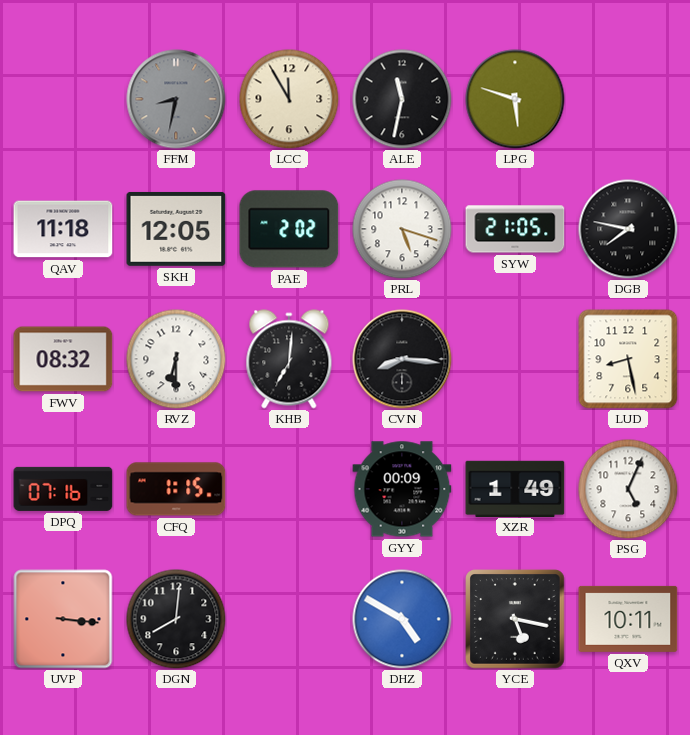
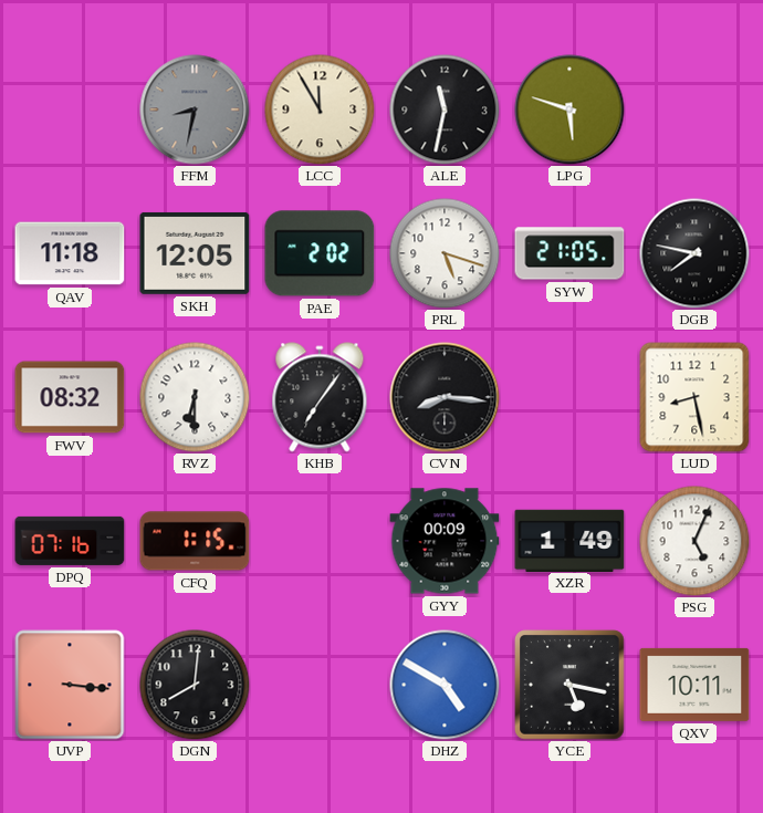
KHB: 7:01 -> 7:06
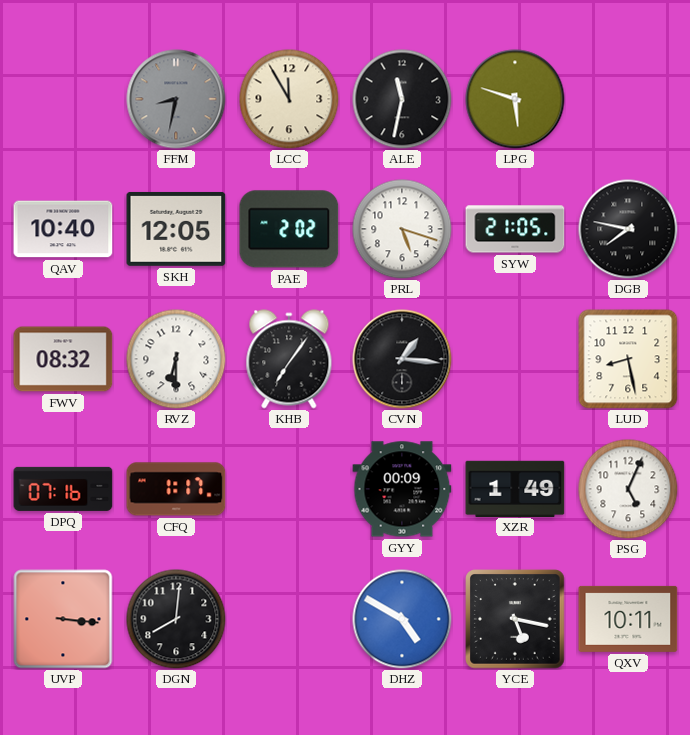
QAV: 11:18 -> 10:40
CVN: 8:16 -> 1:16
CFQ: 1:15 -> 1:17
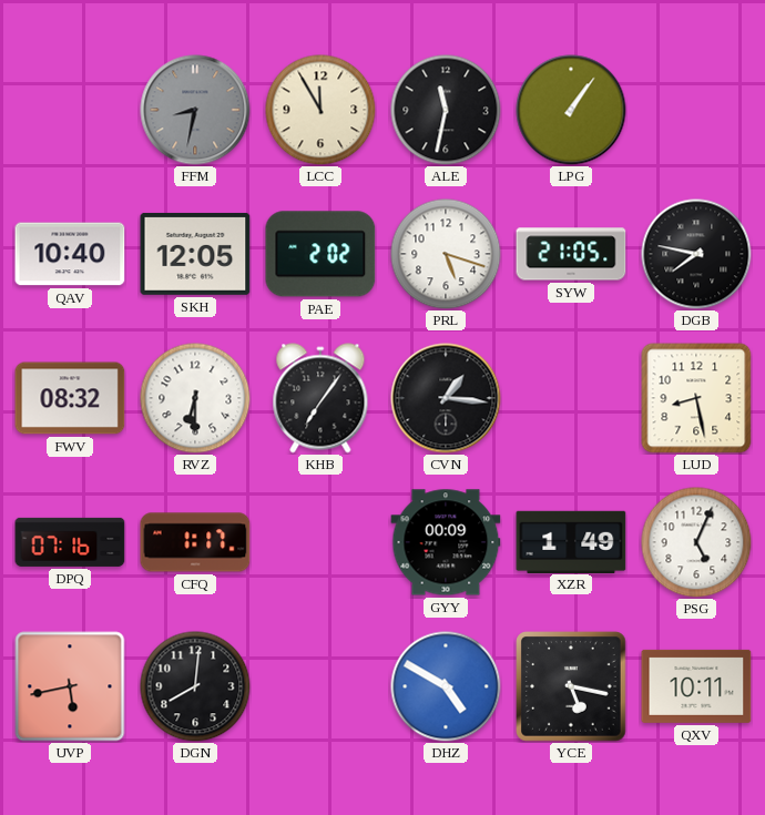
LPG: 5:48 -> 1:06
UVP: 3:16 -> 5:43
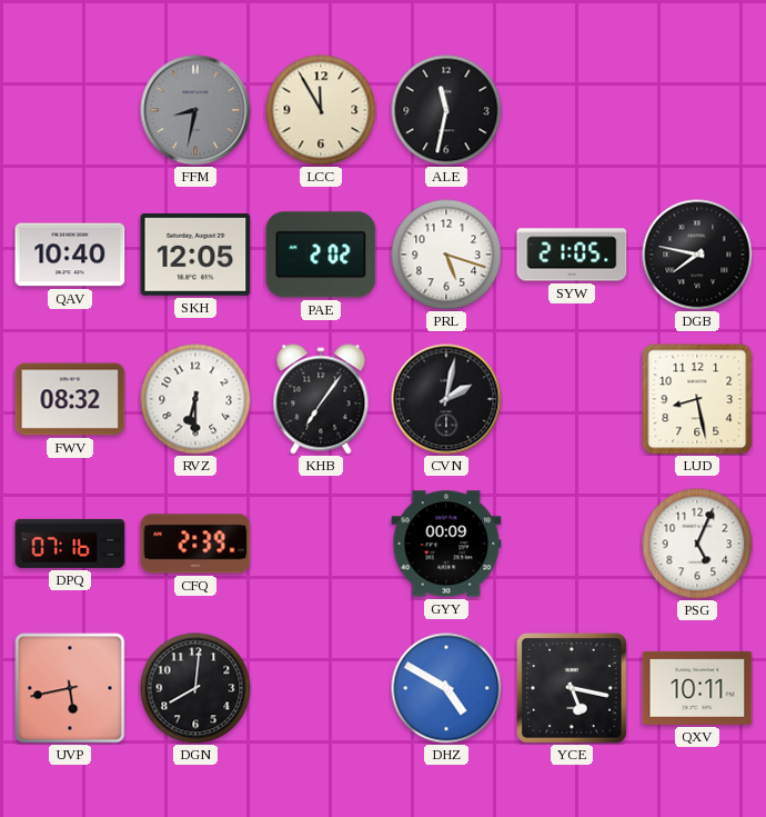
LPG: 1:06 -> none
CVN: 1:16 -> 2:02
CFQ: 1:17 -> 2:39
XZR: 1:49 -> none
